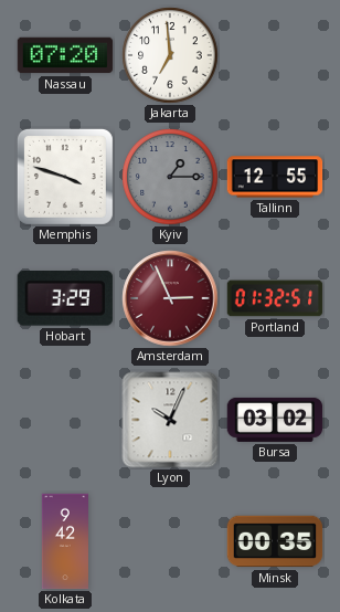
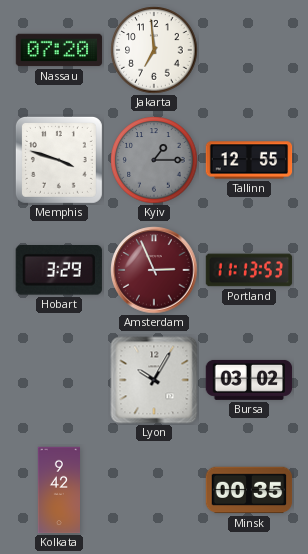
Portland: 01:32 -> 11:13
Lyon: 10:04 -> 10:05
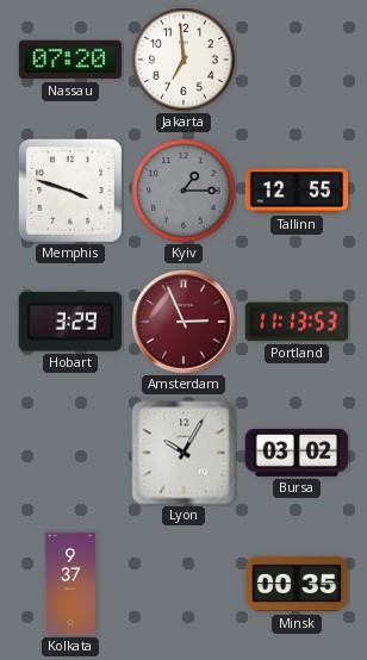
Kolkata: 9:42 -> 9:37
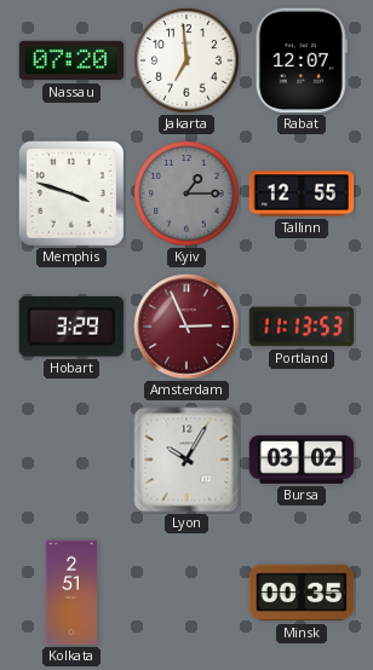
Rabat: none -> 12:07
Kolkata: 9:37 -> 2:51
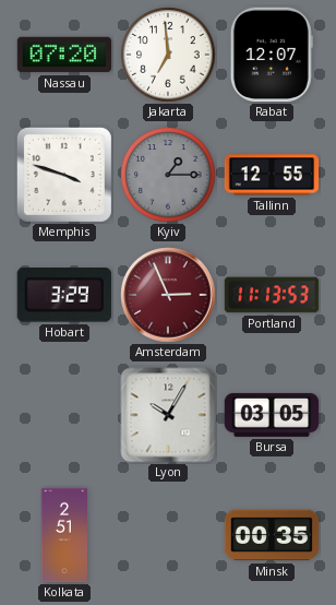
Bursa: 03:02 -> 03:05
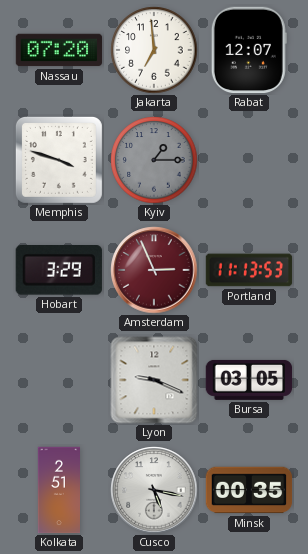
Tallinn: 12:55 -> none
Lyon: 10:05 -> 9:19
Cusco: none -> 5:17
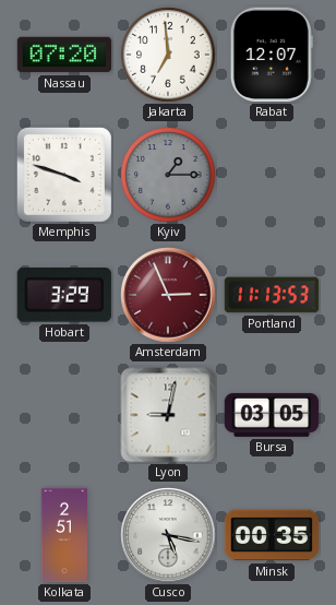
Lyon: 9:19 -> 9:02
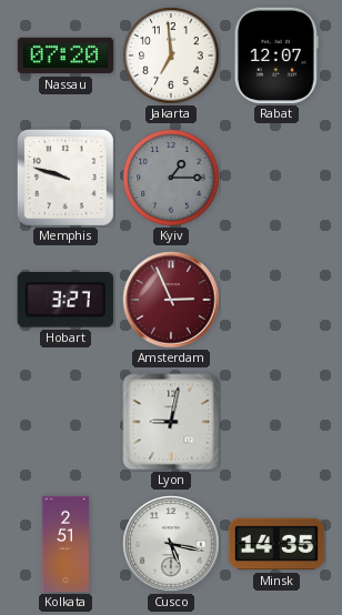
Memphis: 3:48 -> 9:48
Hobart: 3:29 -> 3:27
Portland: 11:13 -> none
Bursa: 03:05 -> none
Minsk: 00:35 -> 14:35
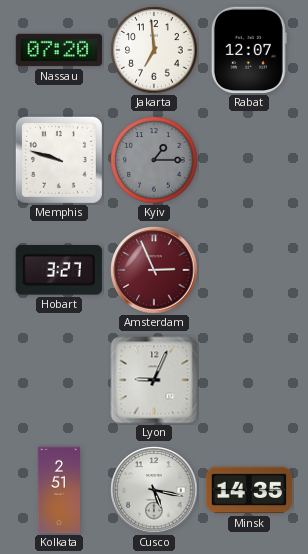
Lyon: 9:02 -> 9:04
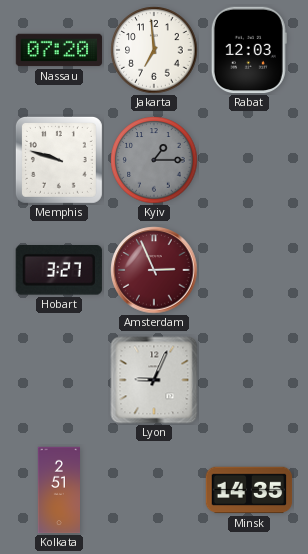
Rabat: 12:07 -> 12:03
Cusco: 5:17 -> none
